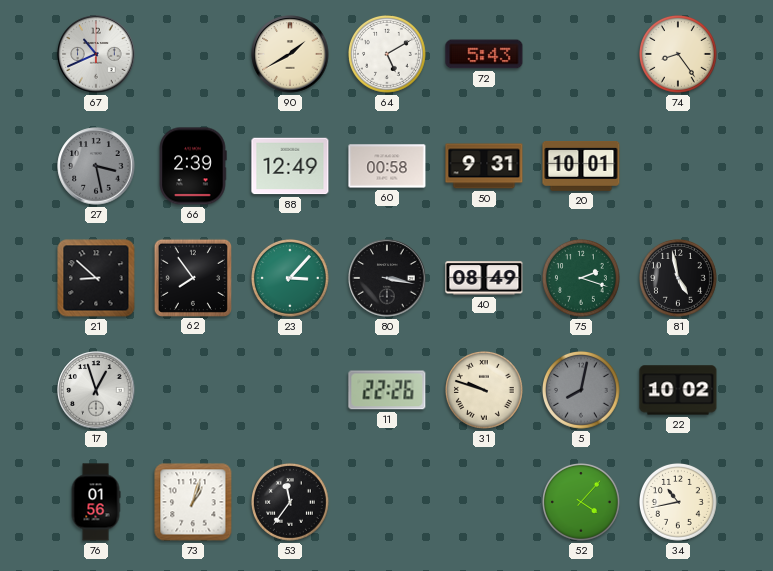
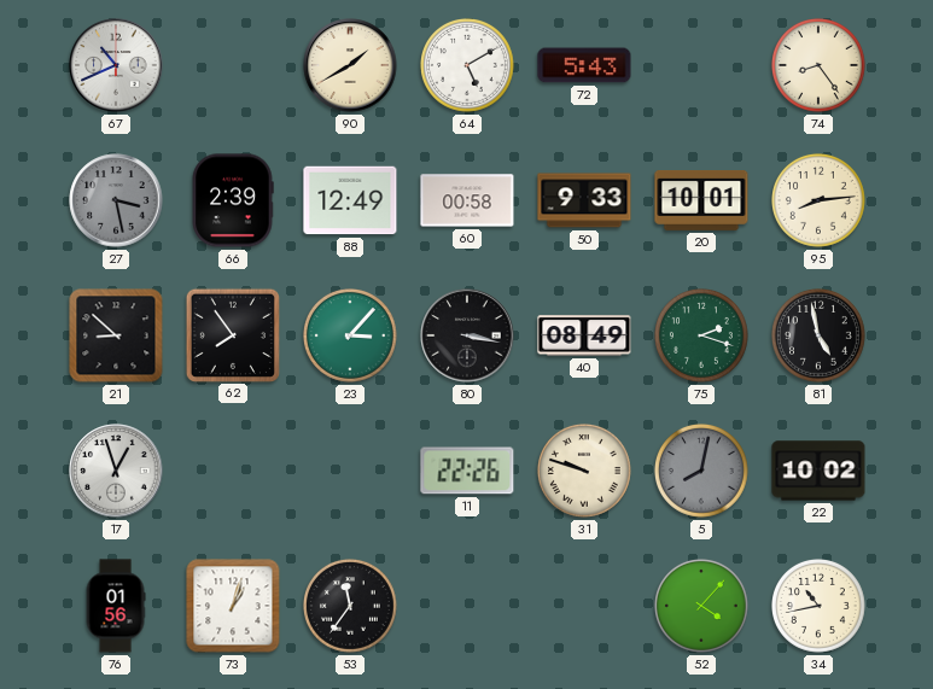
50: 9:31 -> 9:33
95: none -> 8:14
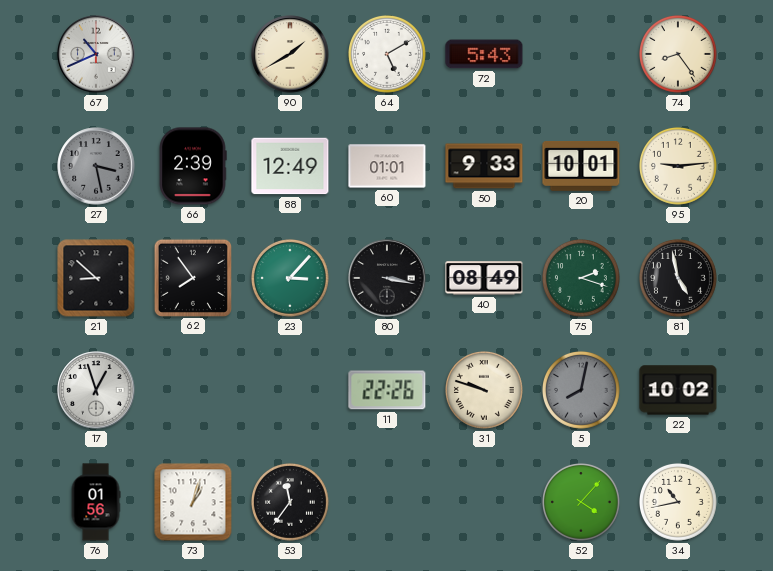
60: 00:58 -> 01:01
95: 8:14 -> 9:14
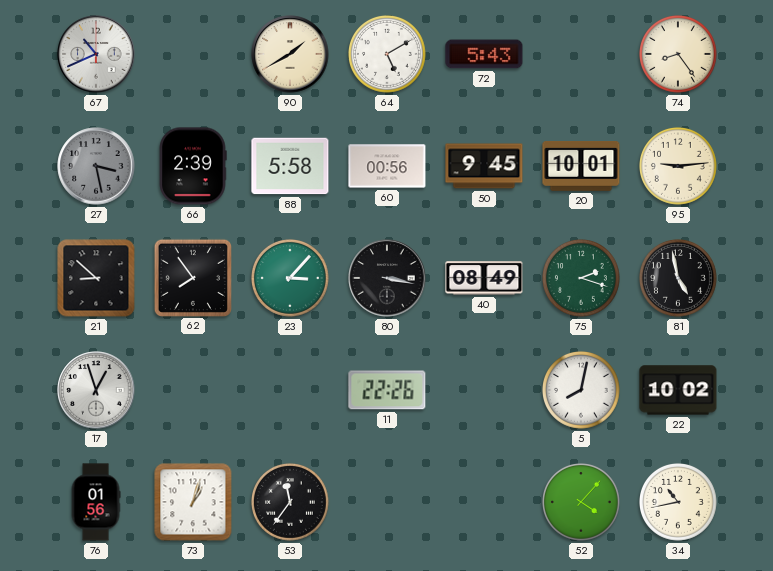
88: 12:49 -> 5:58
60: 01:01 -> 00:56
50: 9:33 -> 9:45
31: 9:48 -> none
5 dial: grey -> white
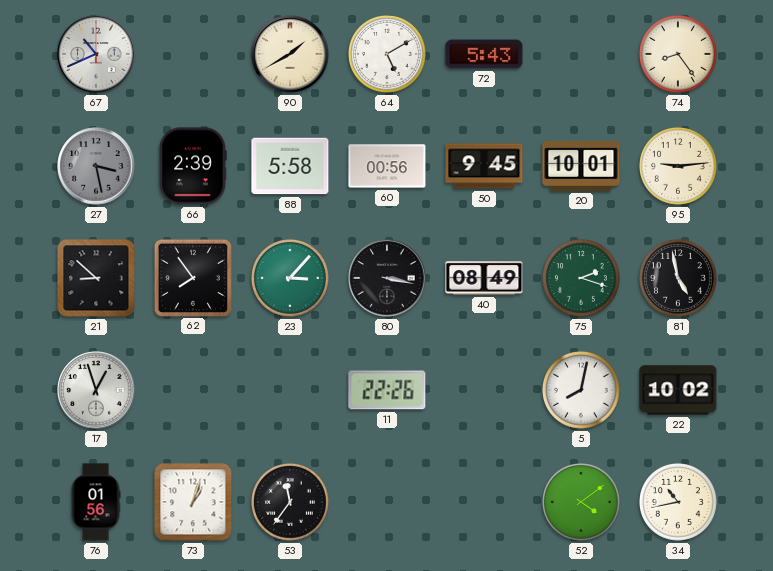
52: 4:07 -> 4:09
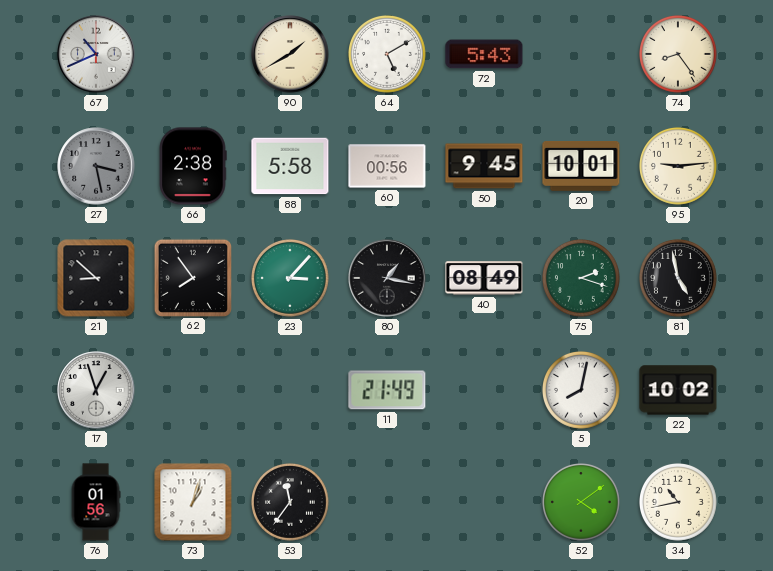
66: 2:39 -> 2:38
80: 3:17 -> 1:17
11: 22:26 -> 21:49
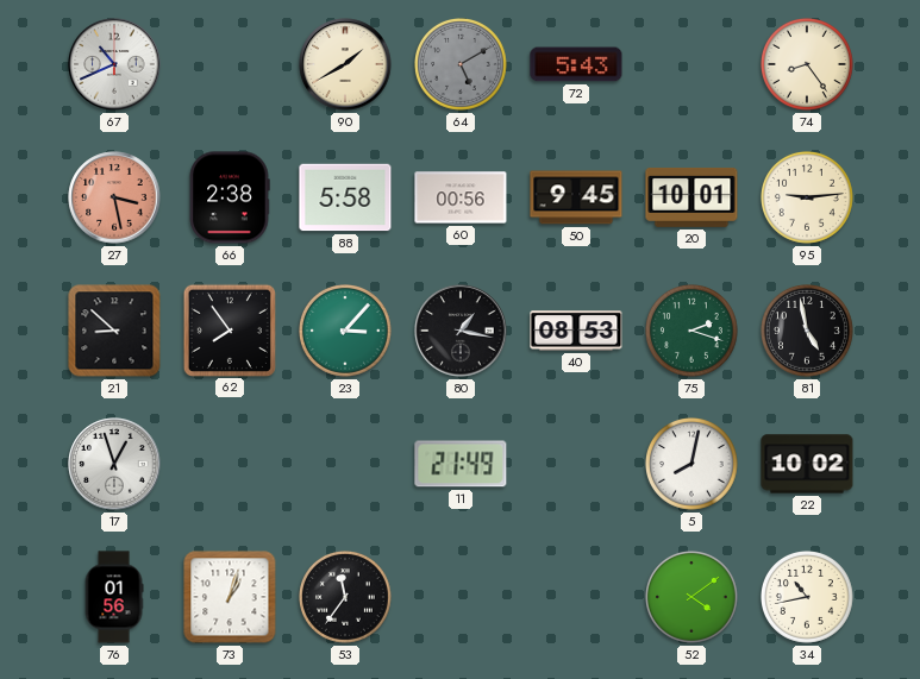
64 dial: white -> grey
27 dial: grey -> salmon
40: 08:49 -> 08:53
